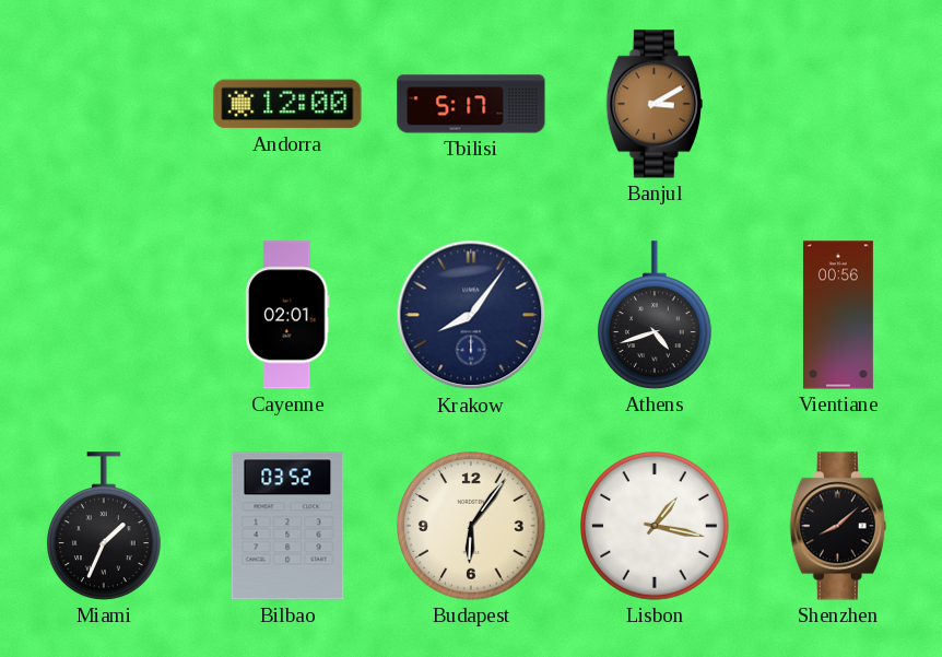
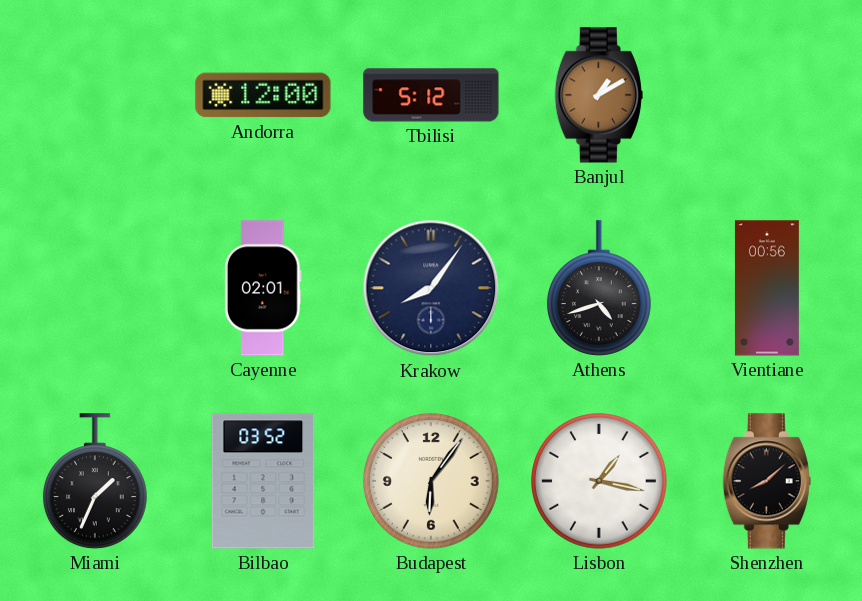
Tbilisi: 5:17 -> 5:12
Banjul: 3:10 -> 1:10
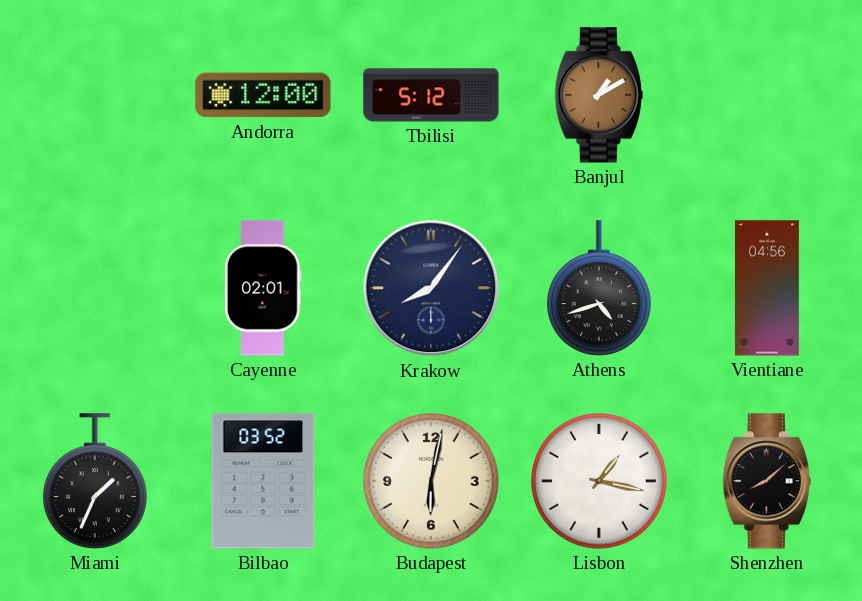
Vientiane: 00:56 -> 04:56
Budapest: 6:06 -> 6:02
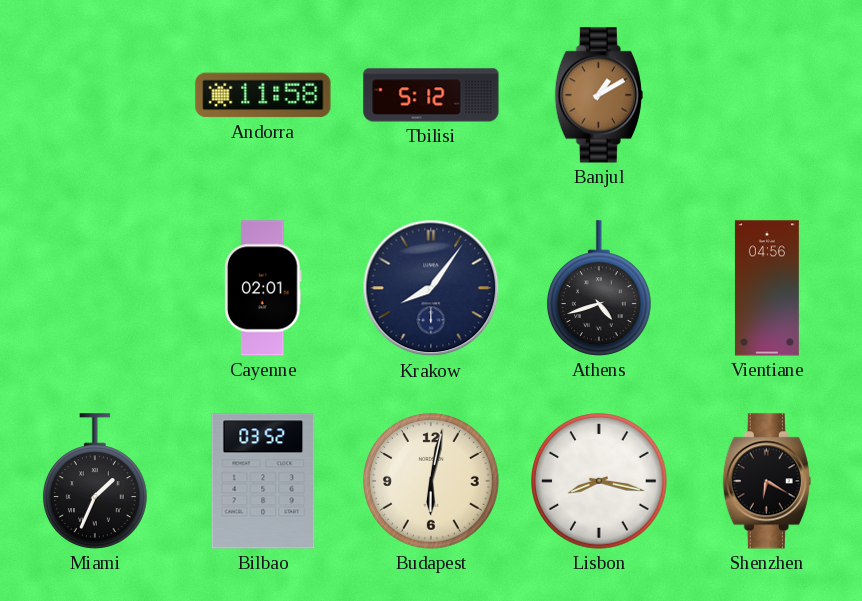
Andorra: 12:00 -> 11:58
Lisbon: 1:17 -> 8:17
Shenzhen: 8:08 -> 6:20
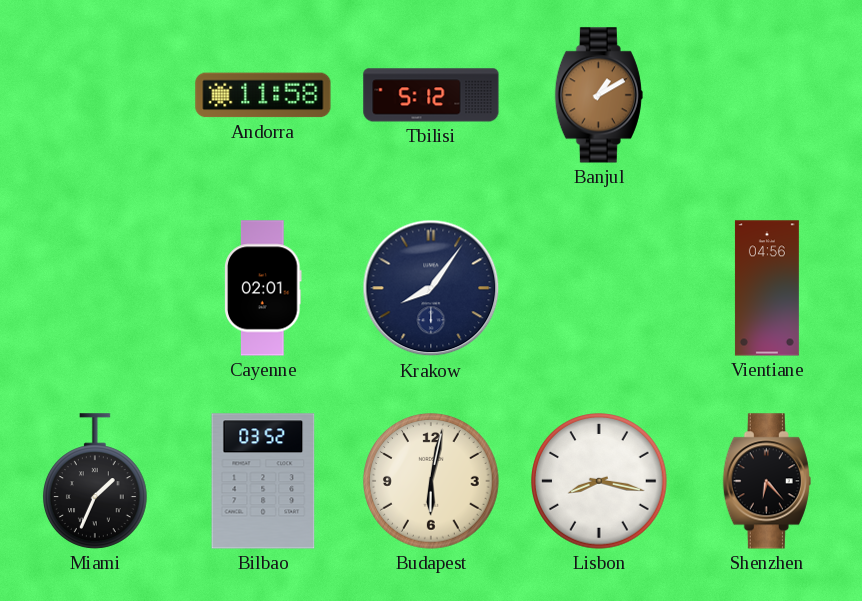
Athens: 4:42 -> none
Shenzhen: 6:20 -> 6:23
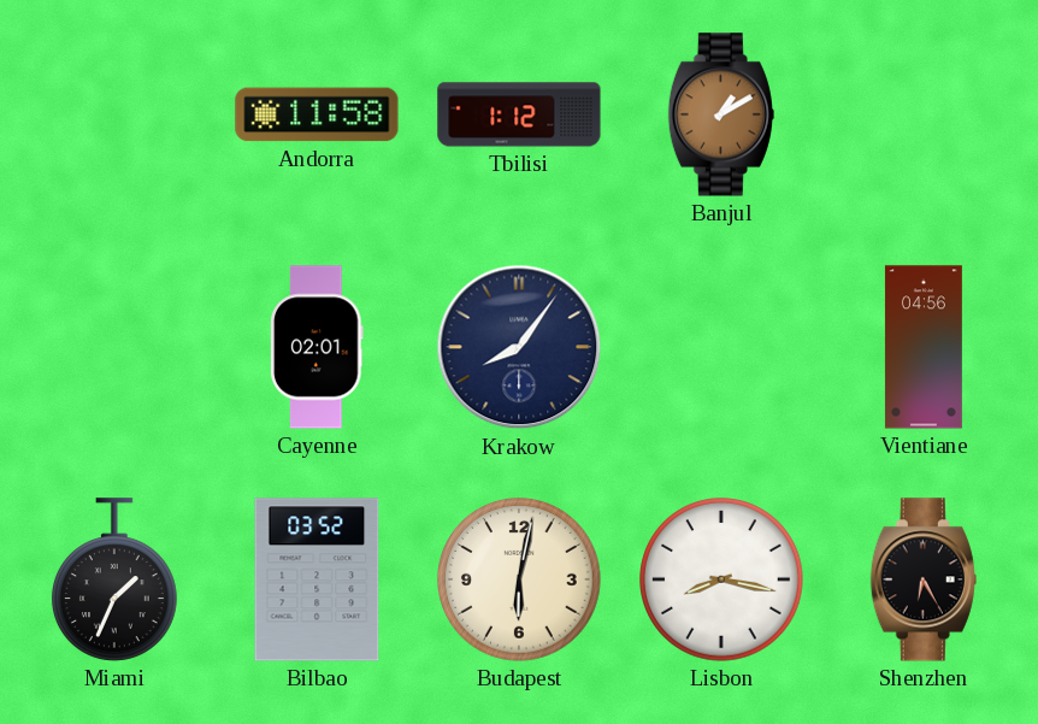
Tbilisi: 5:12 -> 1:12
Shenzhen: 6:23 -> 6:25
